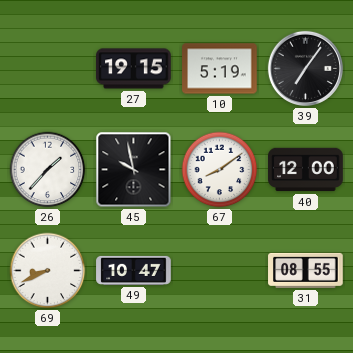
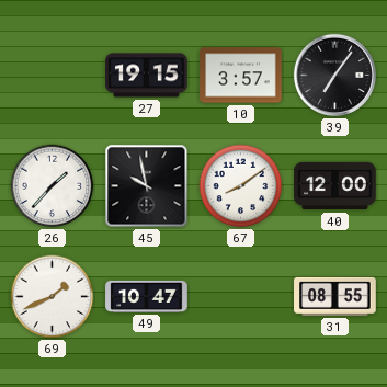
10: 5:19 -> 3:57
69: 8:41 -> 1:41
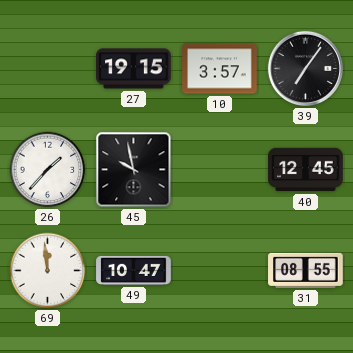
67: 8:09 -> none
40: 12:00 -> 12:45
69: 1:41 -> 11:59
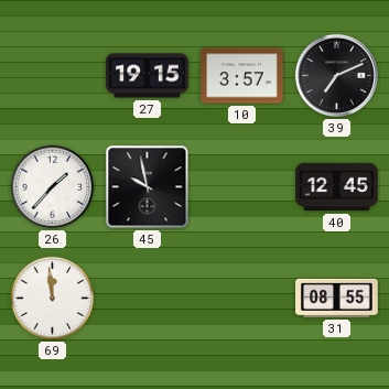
39: 7:06 -> 7:11
49: 10:47 -> none
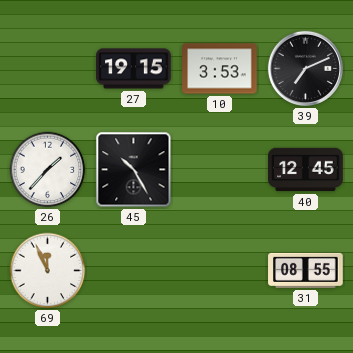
10: 3:57 -> 3:53
45: 9:58 -> 10:25
69: 11:59 -> 11:56
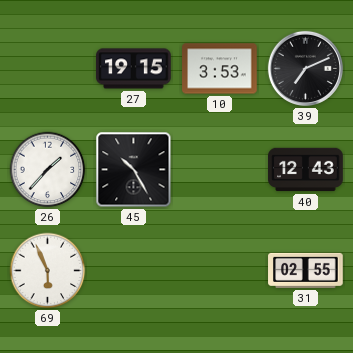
40: 12:45 -> 12:43
69: 11:56 -> 5:56
31: 08:55 -> 02:55
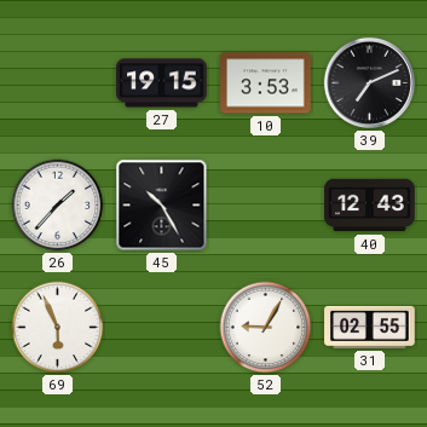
52: none -> 9:05
